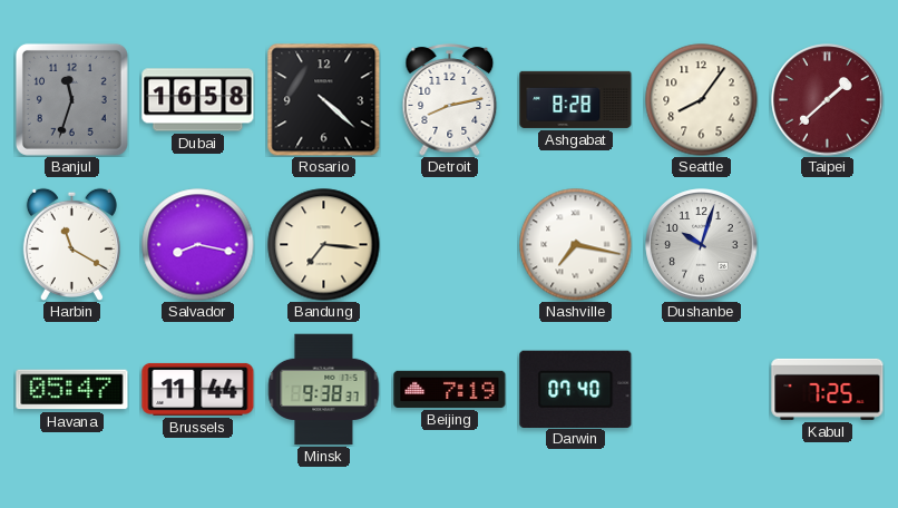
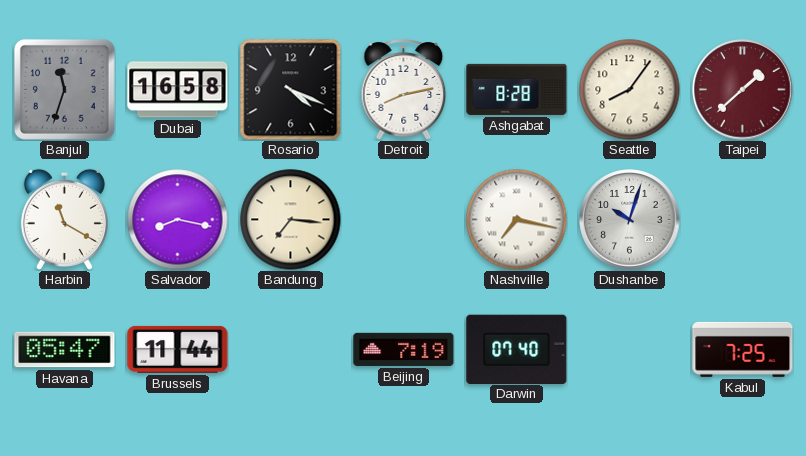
Rosario: 4:22 -> 4:19
Minsk: 9:38 -> none
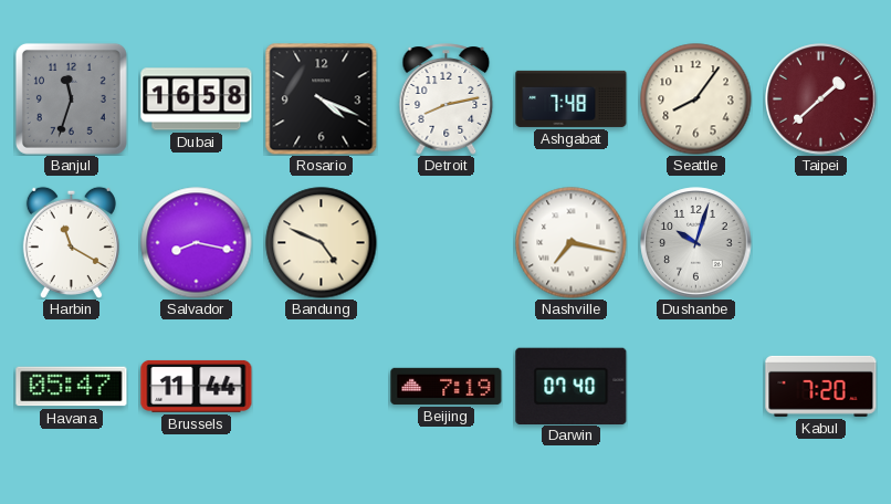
Ashgabat: 8:28 -> 7:48
Bandung: 7:16 -> 4:49
Kabul: 7:25 -> 7:20
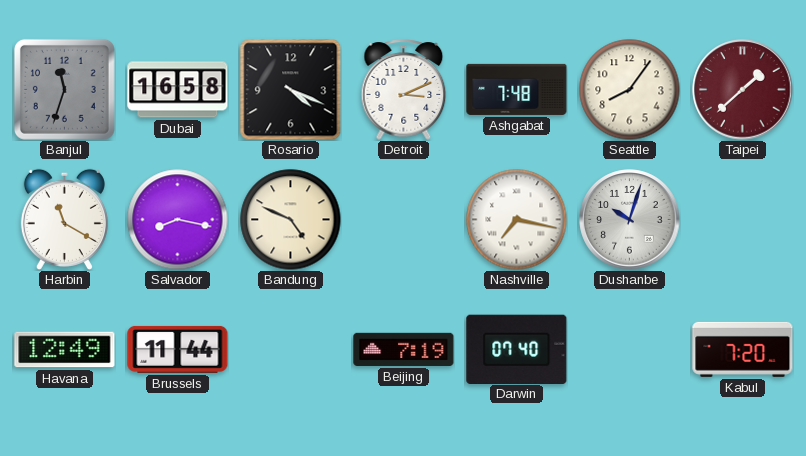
Detroit: 8:13 -> 3:11
Havana: 05:47 -> 12:49
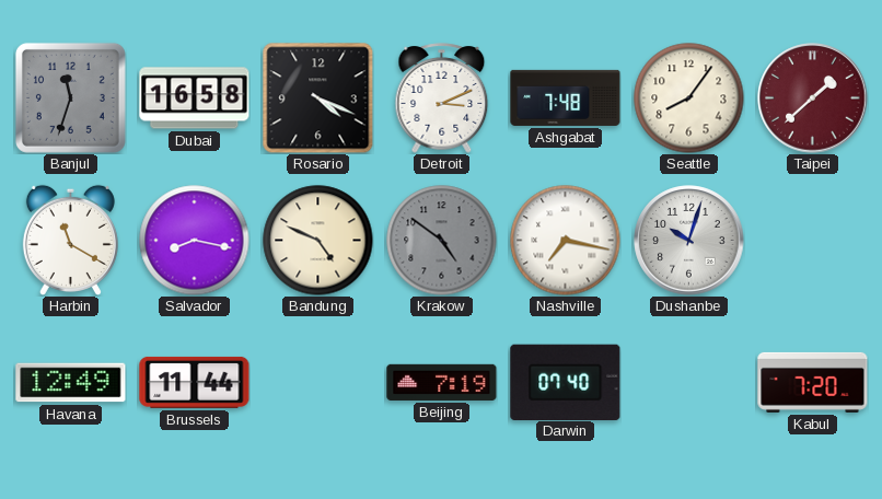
Krakow: none -> 4:51
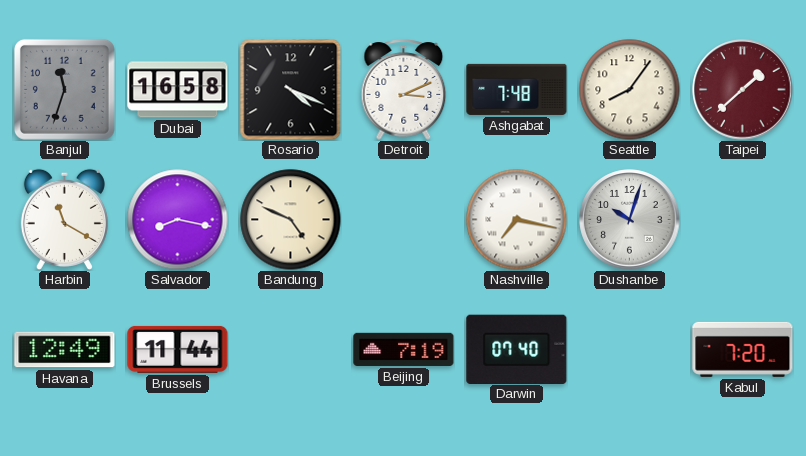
Krakow: 4:51 -> none
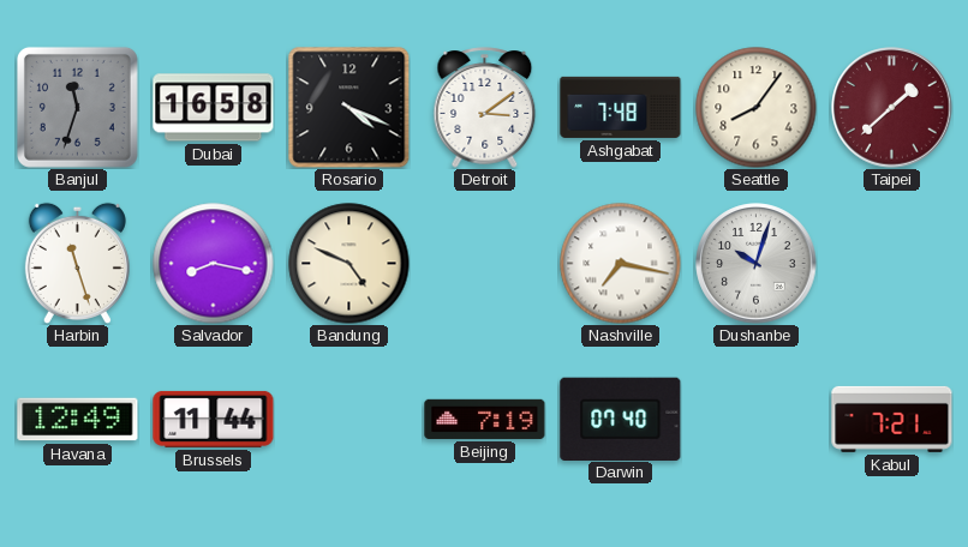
Detroit: 3:11 -> 3:09
Harbin: 11:20 -> 11:27
Kabul: 7:20 -> 7:21
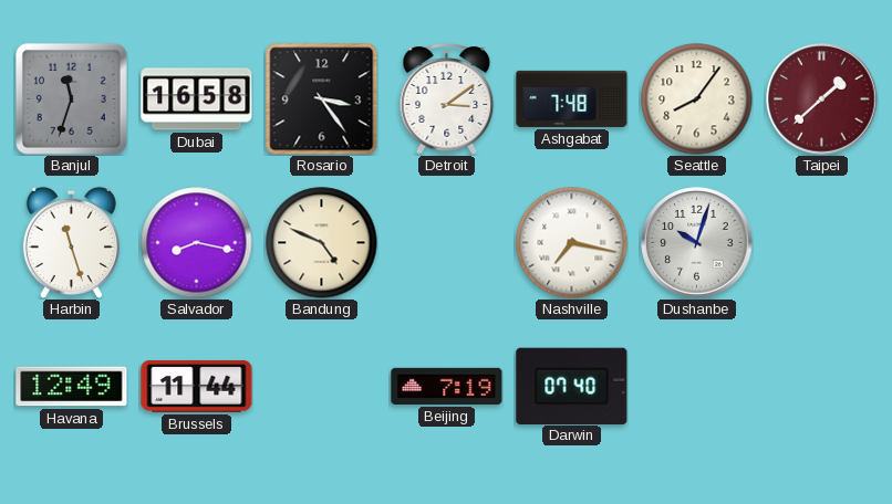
Rosario: 4:19 -> 3:24
Kabul: 7:21 -> none
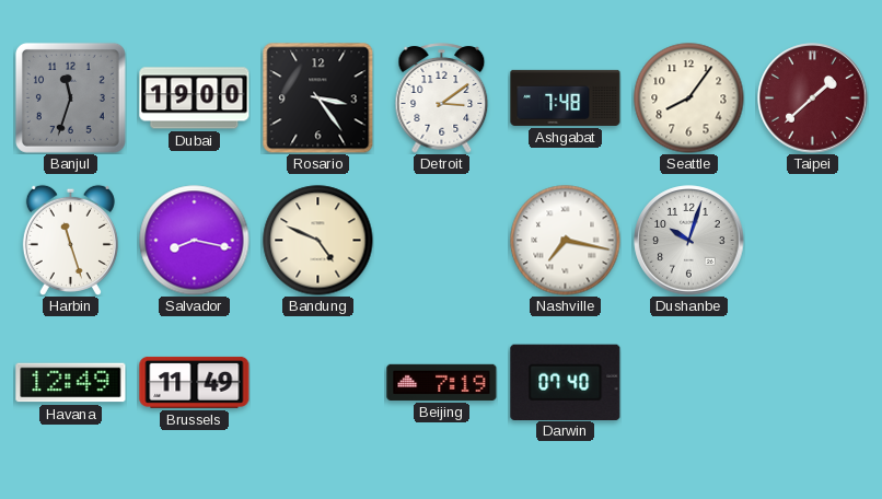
Dubai: 16:58 -> 19:00
Brussels: 11:44 -> 11:49
